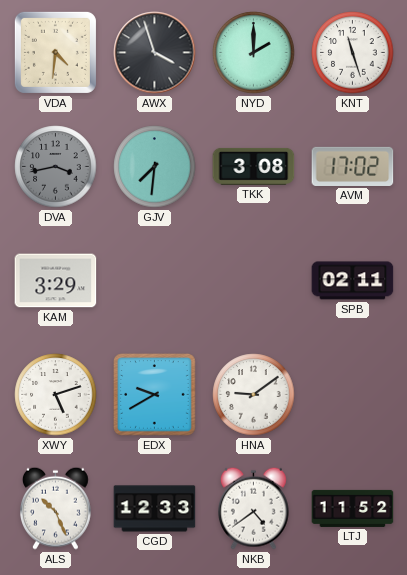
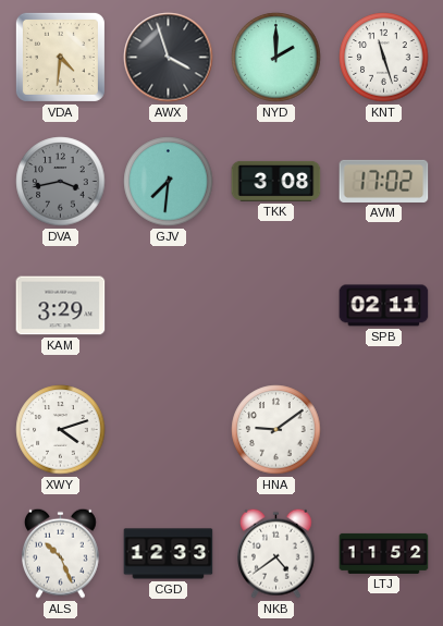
XWY: 5:12 -> 4:12
EDX: 9:40 -> none
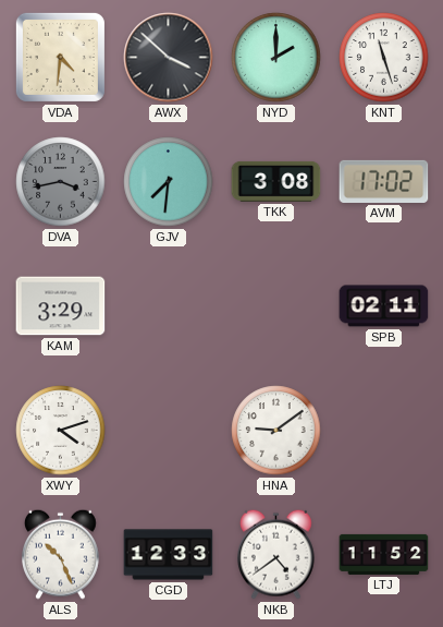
AWX: 3:57 -> 3:52
